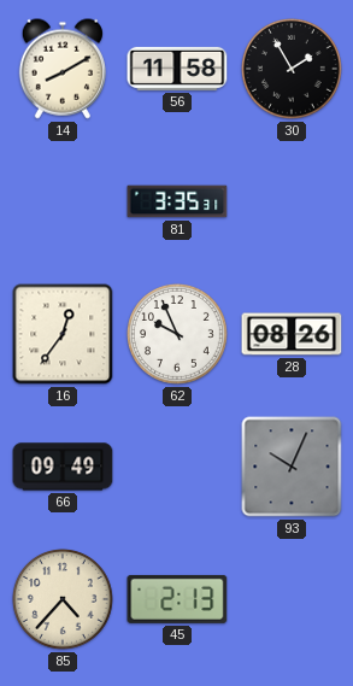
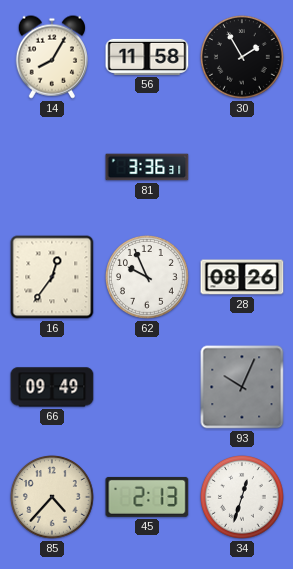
14: 8:10 -> 8:05
81: 3:35 -> 3:36
34: none -> 12:33
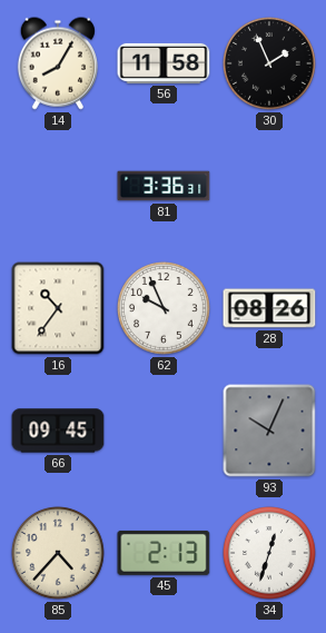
30: 1:55 -> 1:56
16: 12:36 -> 10:36
66: 09:49 -> 09:45
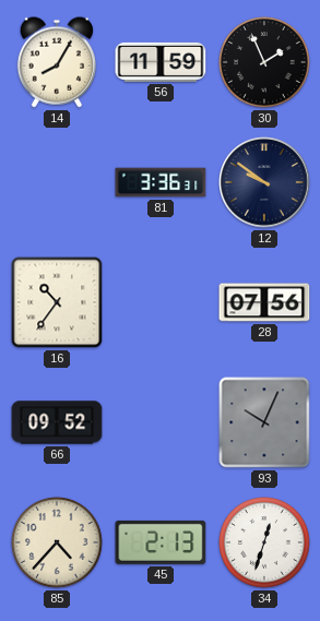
56: 11:58 -> 11:59
12: none -> 9:51
62: 9:56 -> none
28: 08:26 -> 07:56
66: 09:45 -> 09:52
